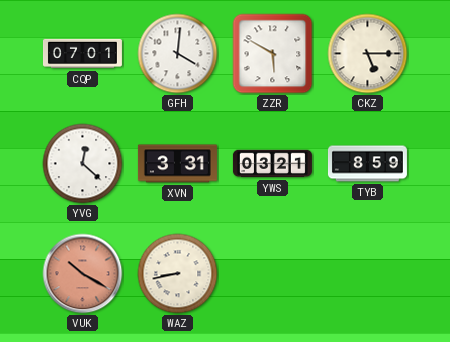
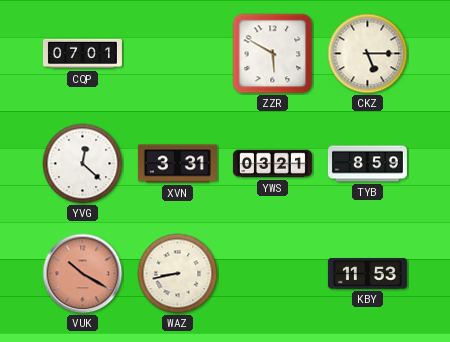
GFH: 4:01 -> none
KBY: none -> 11:53
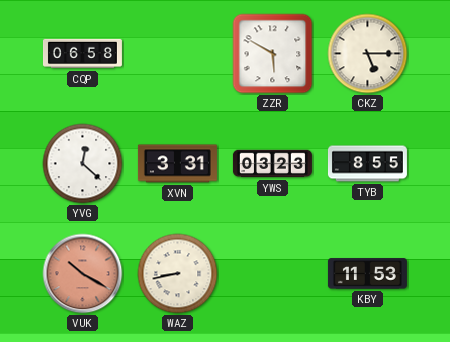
CQP: 07:01 -> 06:58
YWS: 03:21 -> 03:23
TYB: 8:59 -> 8:55
